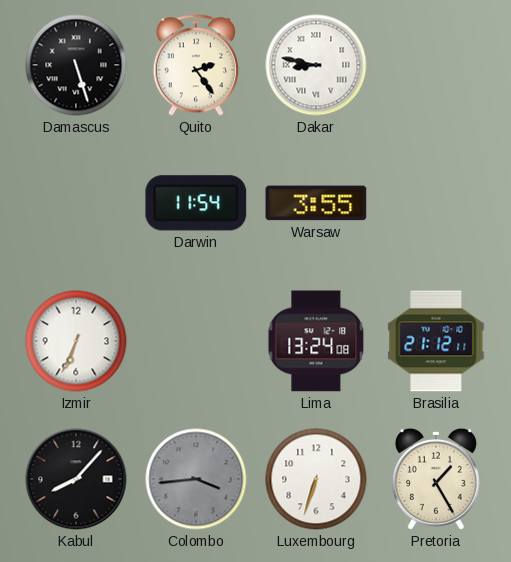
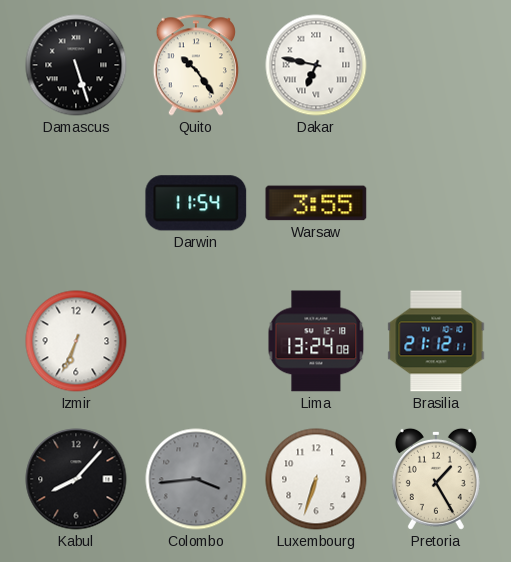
Quito: 2:24 -> 10:24
Dakar: 8:47 -> 6:47
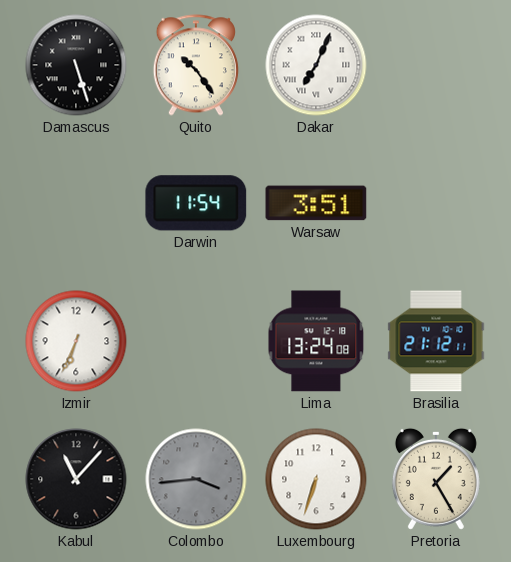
Dakar: 6:47 -> 7:04
Warsaw: 3:55 -> 3:51
Kabul: 8:07 -> 11:07
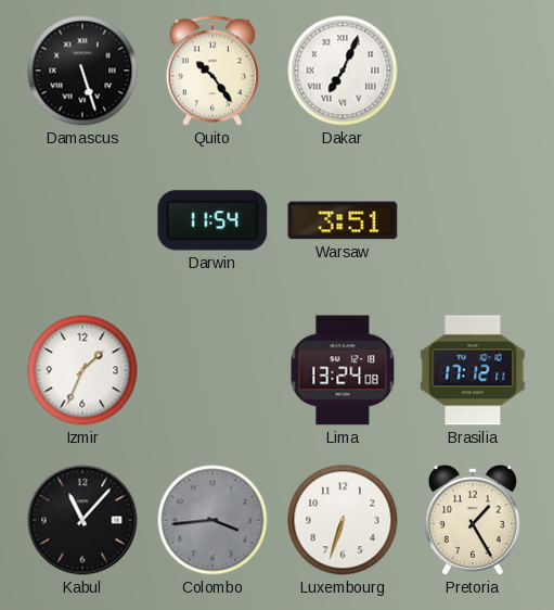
Izmir: 6:34 -> 1:34
Brasilia: 21:12 -> 17:12
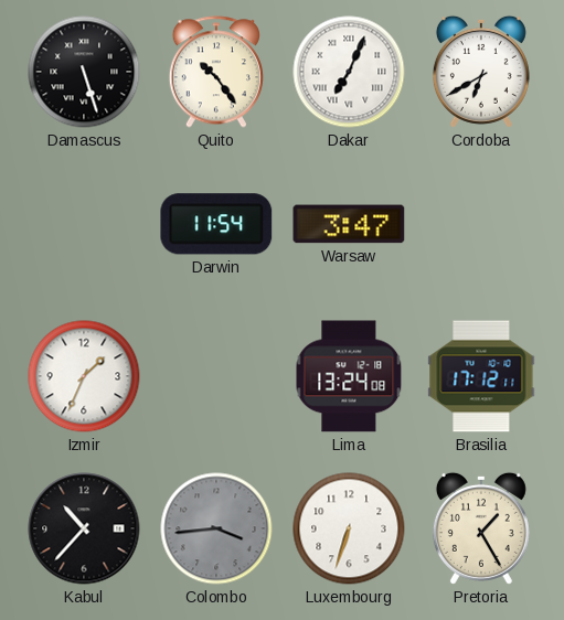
Cordoba: none -> 6:40
Warsaw: 3:51 -> 3:47
Kabul: 11:07 -> 10:37
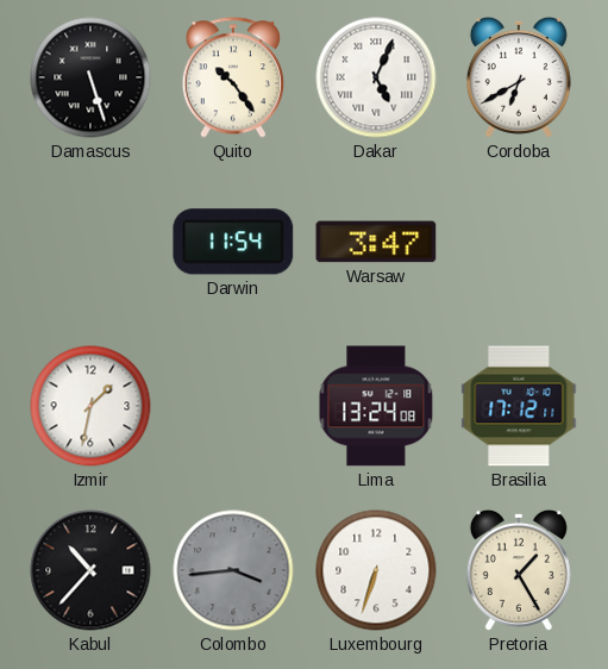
Dakar: 7:04 -> 5:04
Izmir: 1:34 -> 1:32
